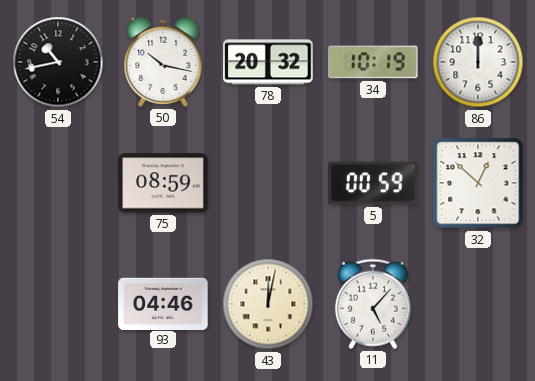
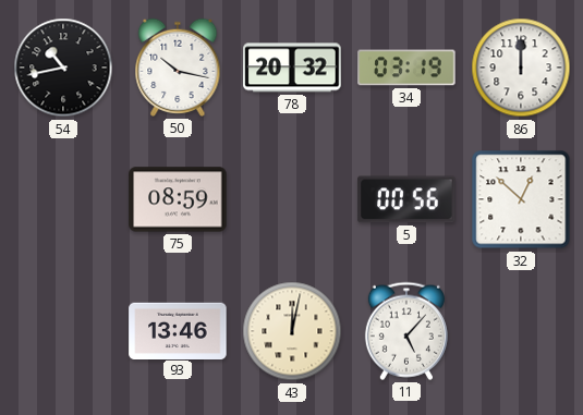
34: 10:19 -> 03:19
5: 00:59 -> 00:56
93: 04:46 -> 13:46
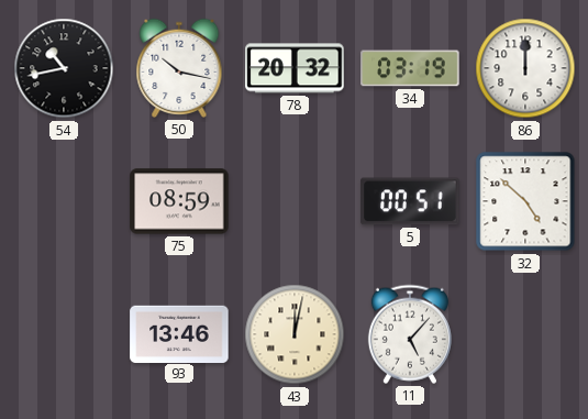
5: 00:56 -> 00:51
32: 12:52 -> 4:52
